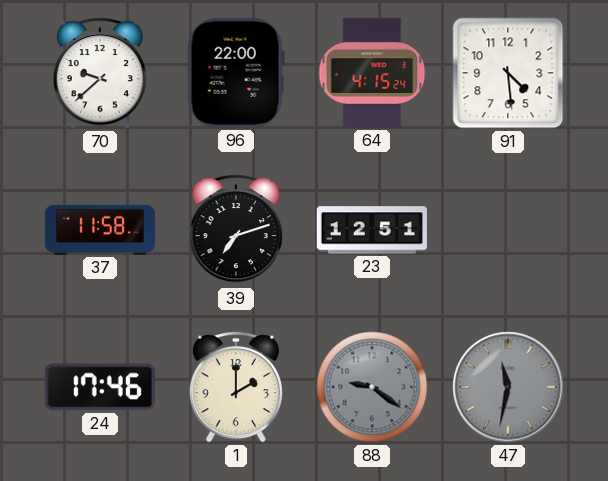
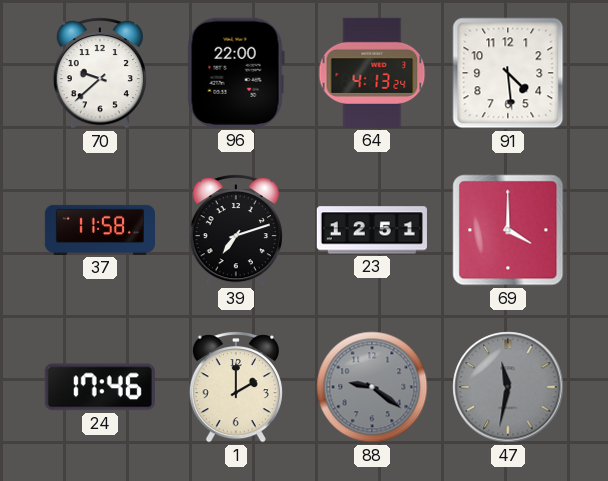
64: 4:15 -> 4:13
69: none -> 4:00
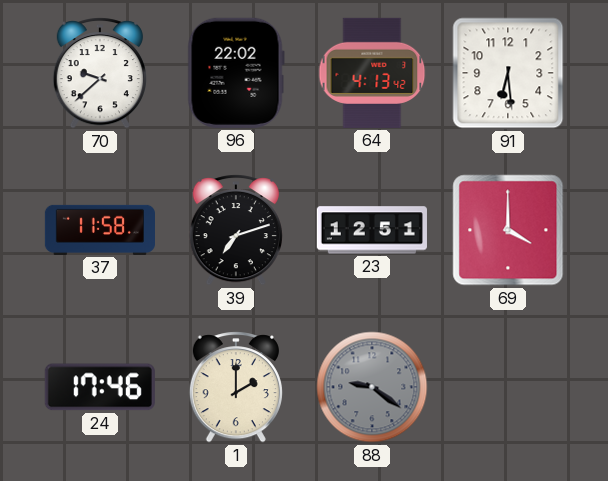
96: 22:00 -> 22:02
64: 4:13:24 -> 4:13:42
91: 4:29 -> 6:29
47: 11:32 -> none
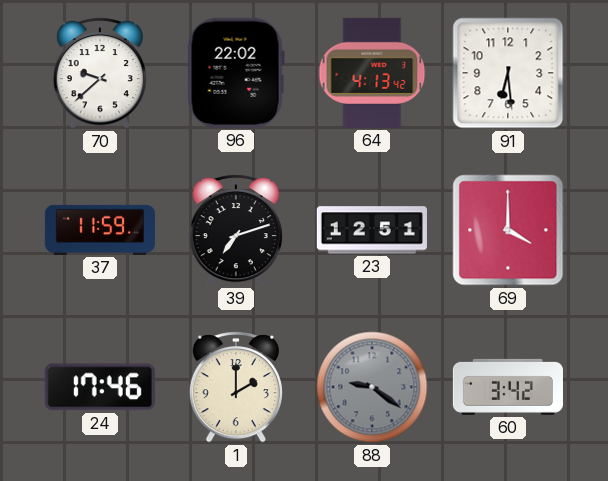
37: 11:58 -> 11:59
60: none -> 3:42
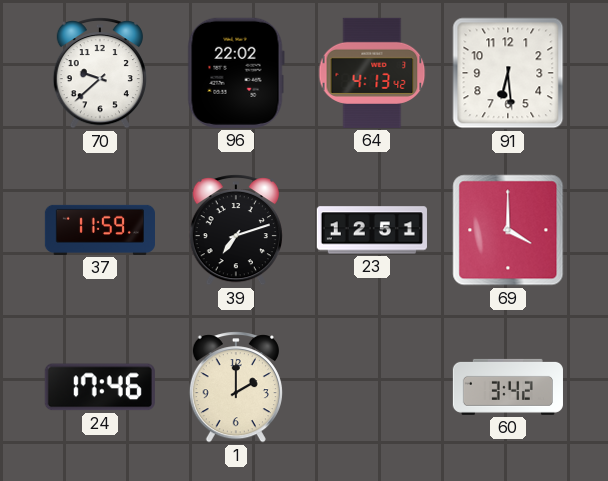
88: 9:21 -> none
